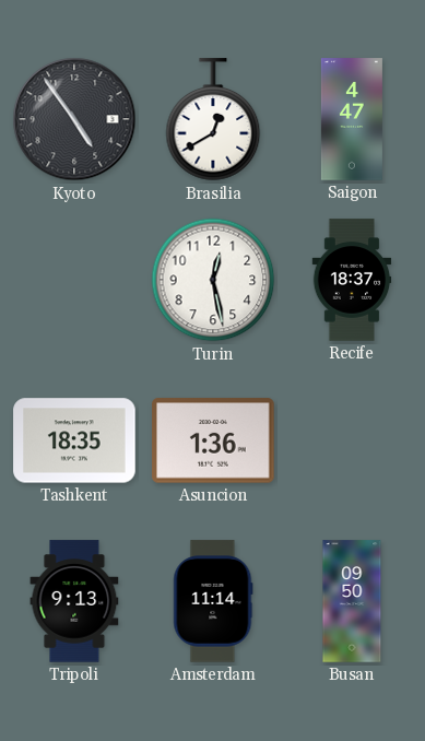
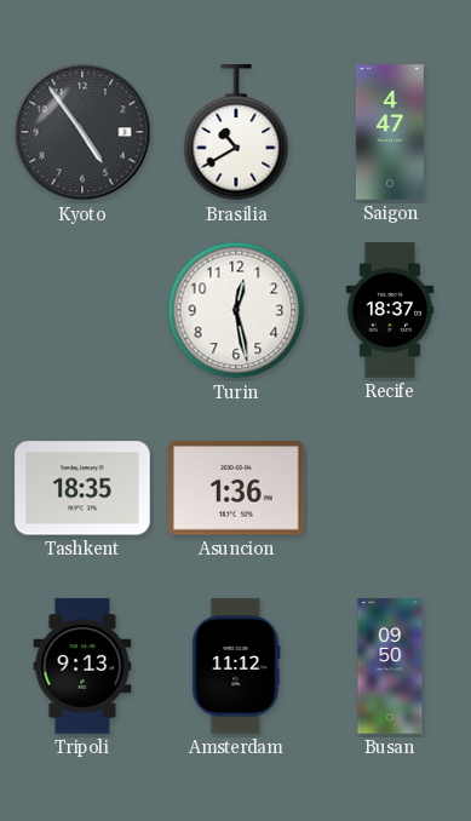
Brasilia: 12:40 -> 10:40
Amsterdam: 11:14 -> 11:12
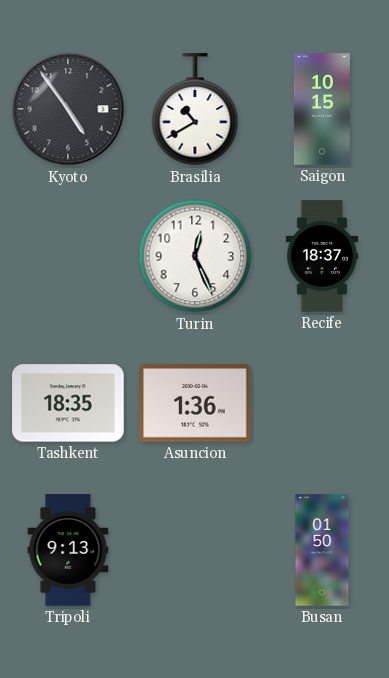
Saigon: 4:47 -> 10:15
Turin: 12:28 -> 12:26
Amsterdam: 11:12 -> none
Busan: 09:50 -> 01:50
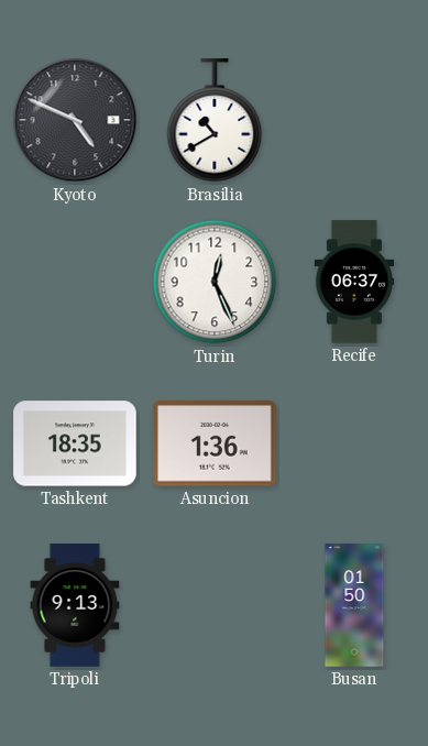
Kyoto: 4:54 -> 4:49
Saigon: 10:15 -> none
Recife: 18:37 -> 06:37
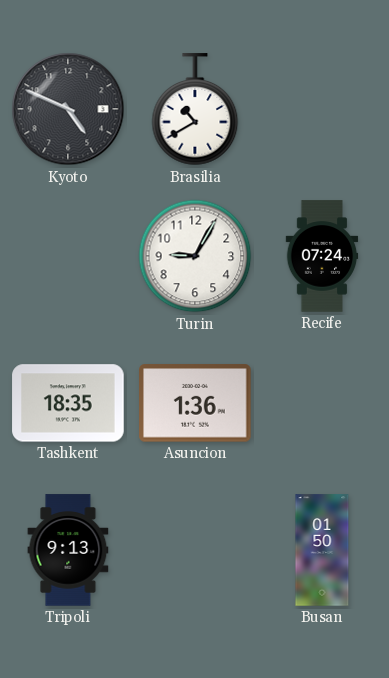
Turin: 12:26 -> 9:05
Recife: 06:37 -> 07:24
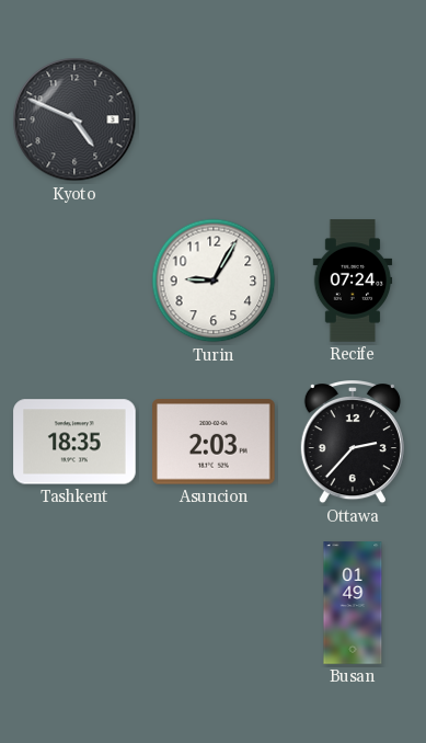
Brasilia: 10:40 -> none
Asuncion: 1:36 -> 2:03
Ottawa: none -> 2:37
Tripoli: 9:13 -> none
Busan: 01:50 -> 01:49
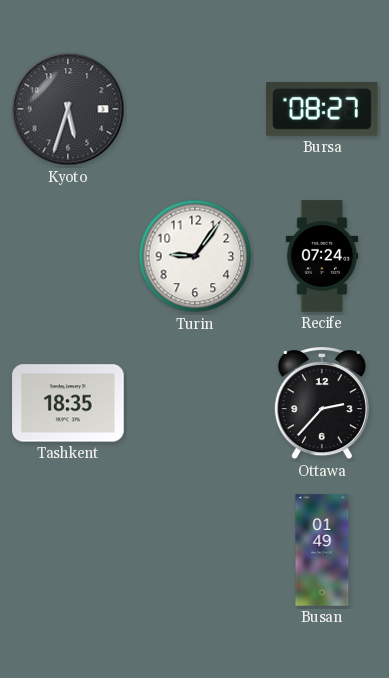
Kyoto: 4:49 -> 5:33
Bursa: none -> 08:27
Turin: 9:05 -> 9:06
Asuncion: 2:03 -> none
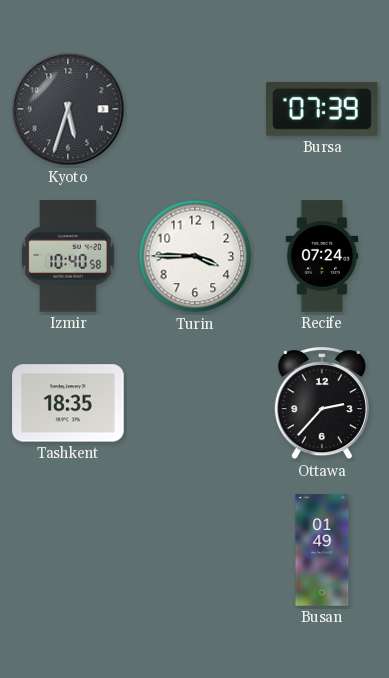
Bursa: 08:27 -> 07:39
Izmir: none -> 10:40
Turin: 9:06 -> 3:45
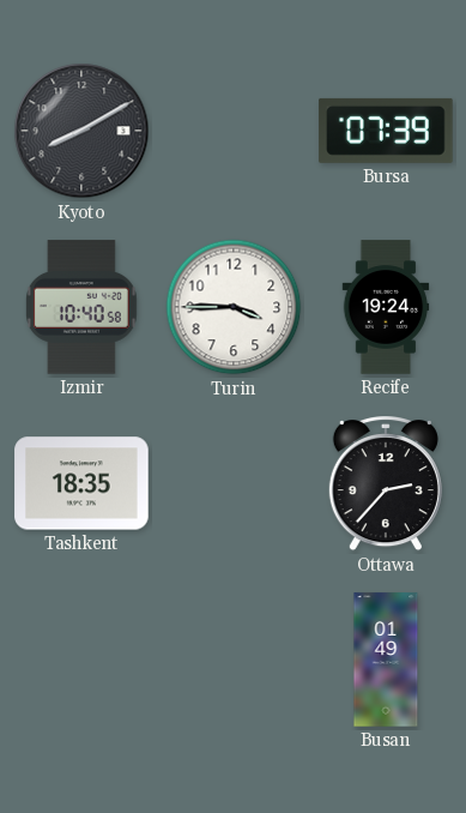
Kyoto: 5:33 -> 8:10
Recife: 07:24 -> 19:24
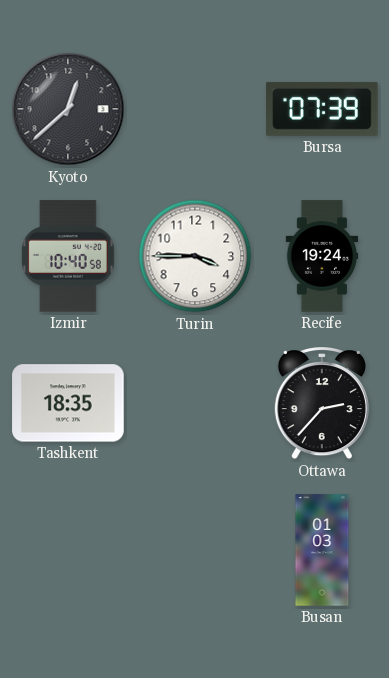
Kyoto: 8:10 -> 12:38
Busan: 01:49 -> 01:03
